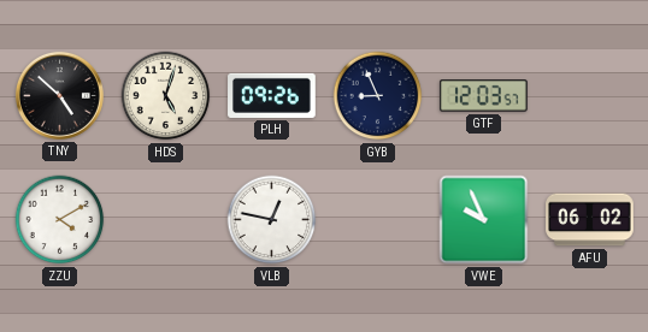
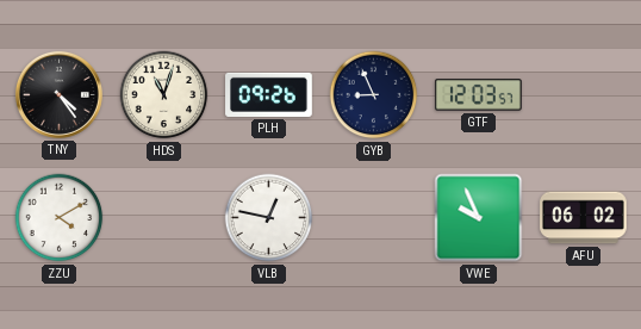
TNY: 4:52 -> 4:24
HDS: 5:03 -> 11:03
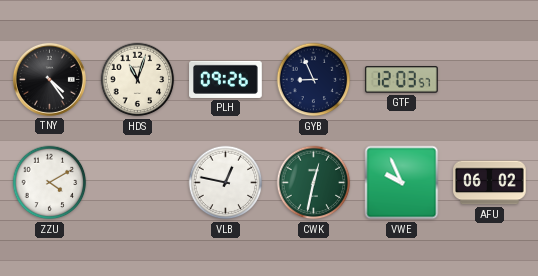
CWK: none -> 12:32
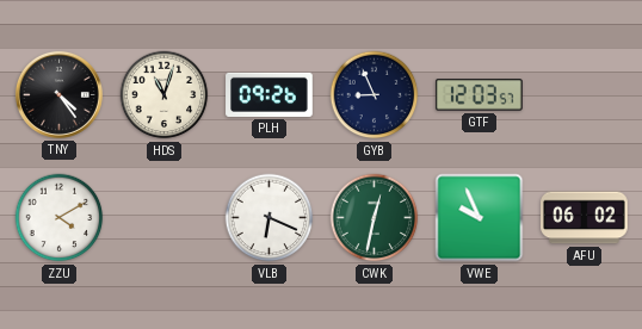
VLB: 12:47 -> 6:19
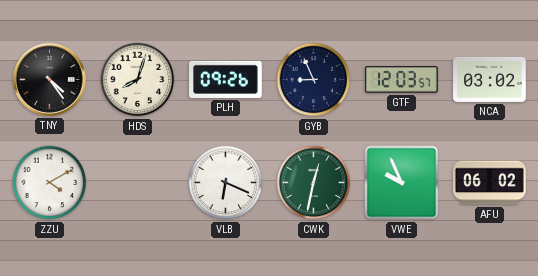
HDS: 11:03 -> 8:03
NCA: none -> 03:02
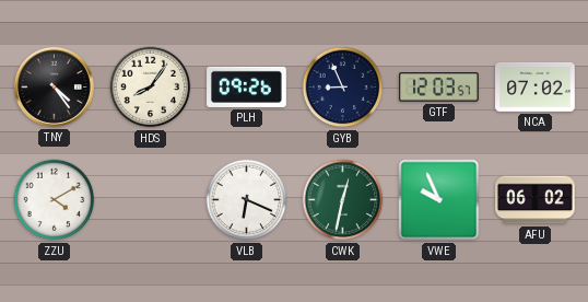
HDS: 8:03 -> 8:06
NCA: 03:02 -> 07:02
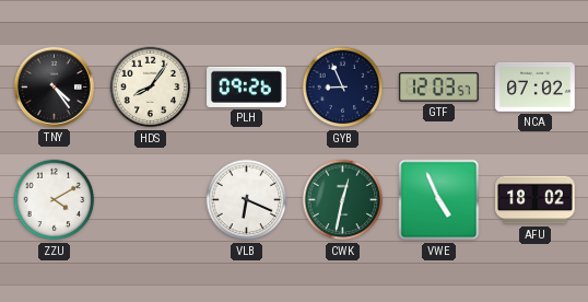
VWE: 9:56 -> 4:56
AFU: 06:02 -> 18:02
